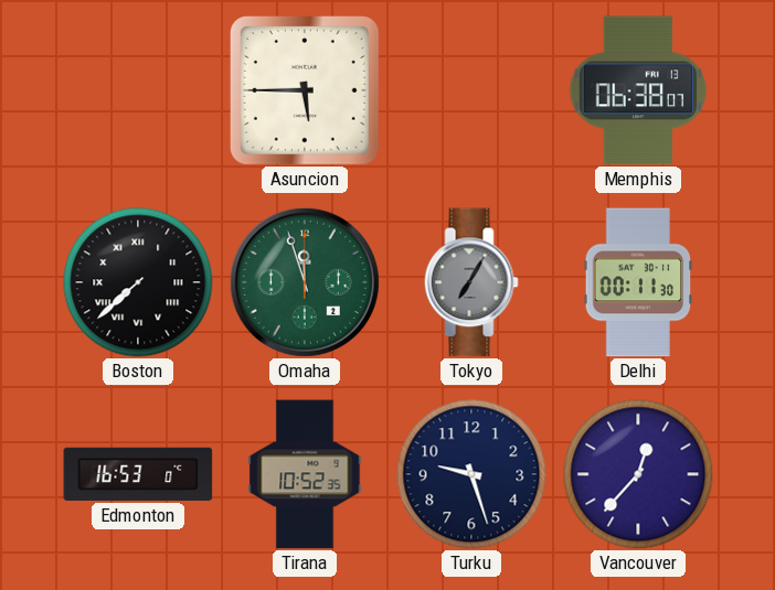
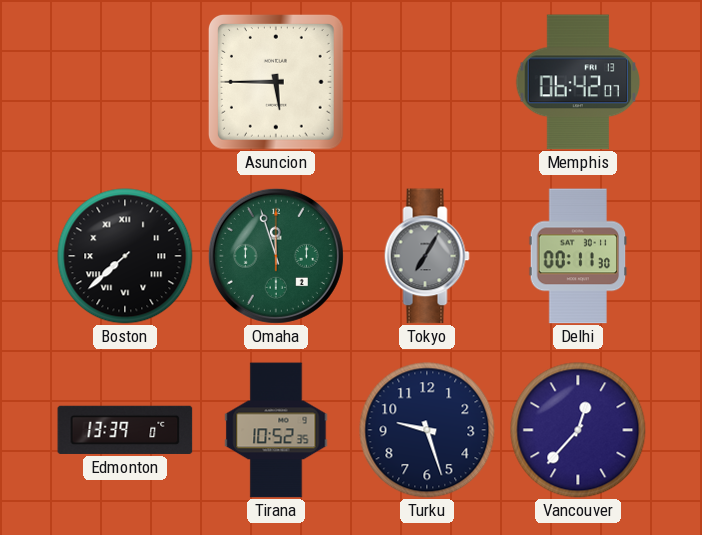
Memphis: 06:38 -> 06:42
Edmonton: 16:53 -> 13:39
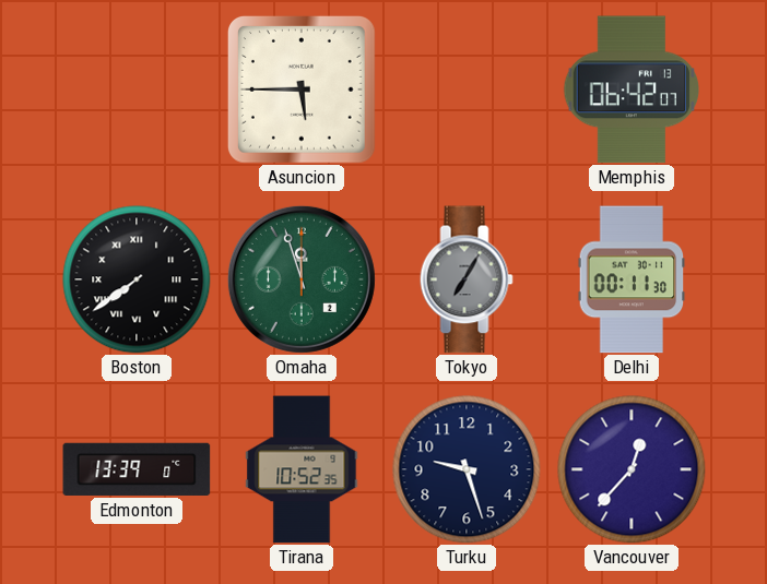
Boston: 7:38 -> 7:39
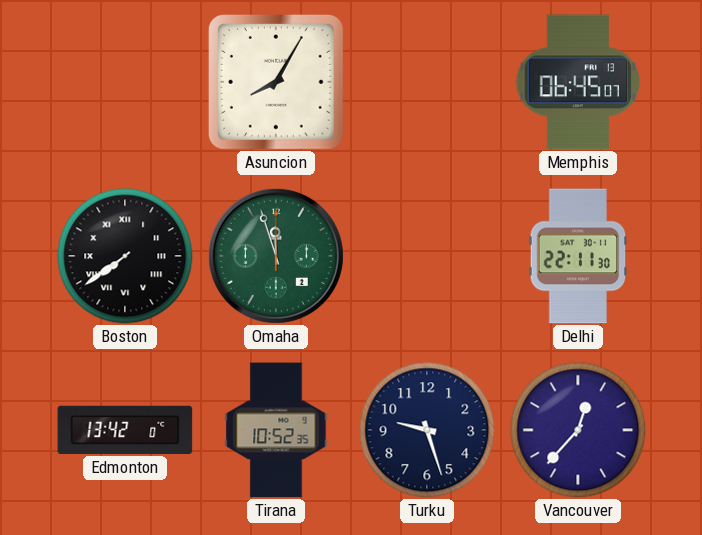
Asuncion: 5:45 -> 8:05
Memphis: 06:42 -> 06:45
Tokyo: 7:05 -> none
Delhi: 00:11 -> 22:11
Edmonton: 13:39 -> 13:42
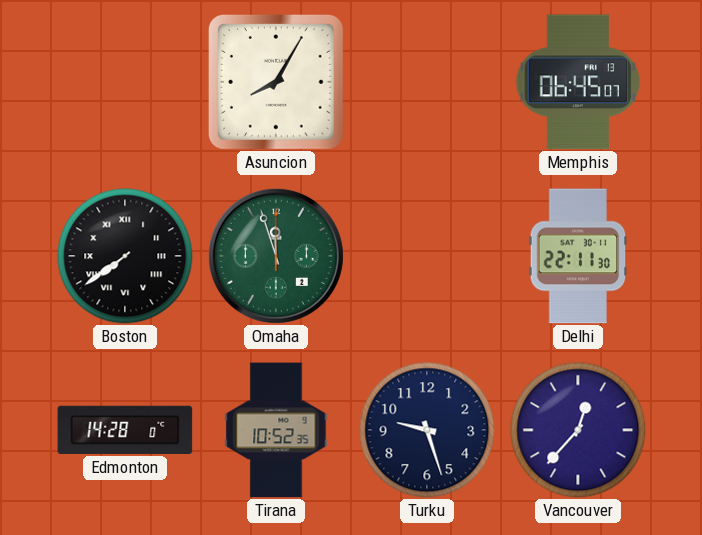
Edmonton: 13:42 -> 14:28
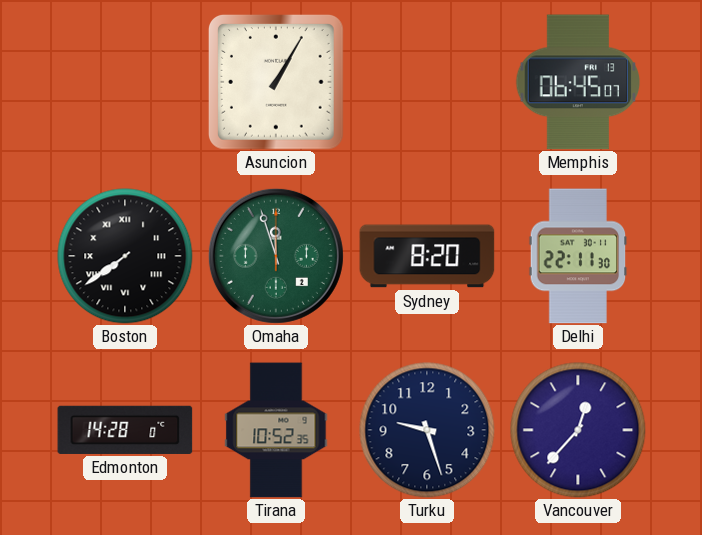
Asuncion: 8:05 -> 1:05
Sydney: none -> 8:20
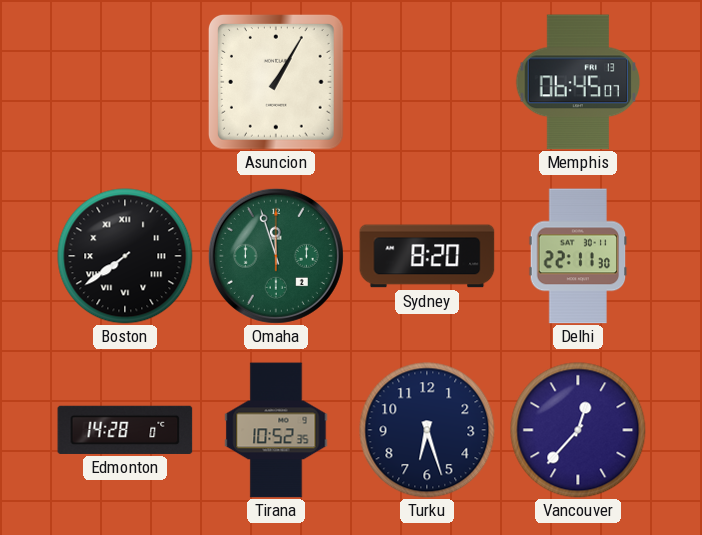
Turku: 9:27 -> 6:27
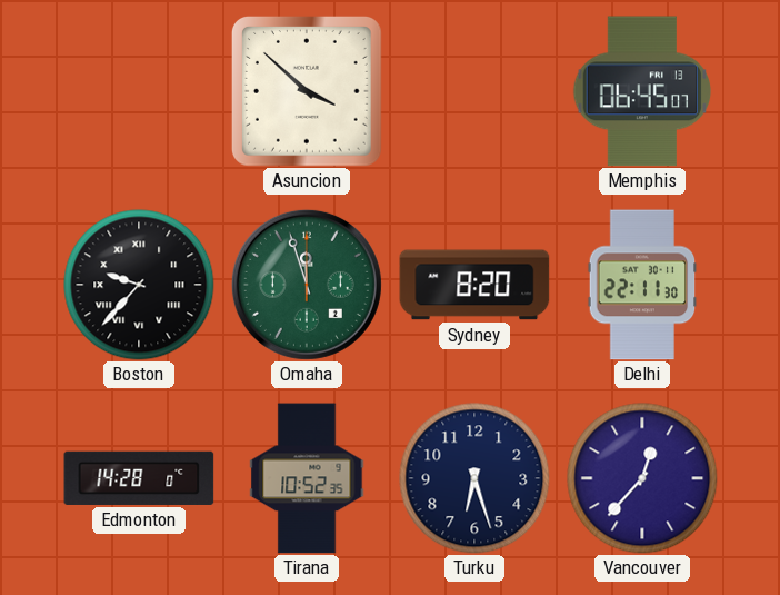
Asuncion: 1:05 -> 3:52
Boston: 7:39 -> 9:37
